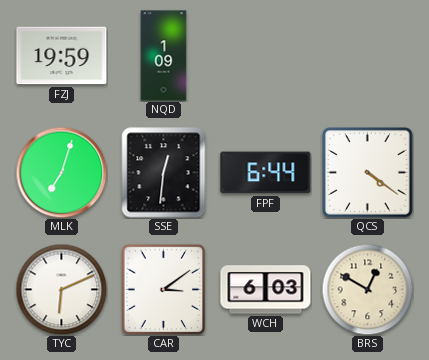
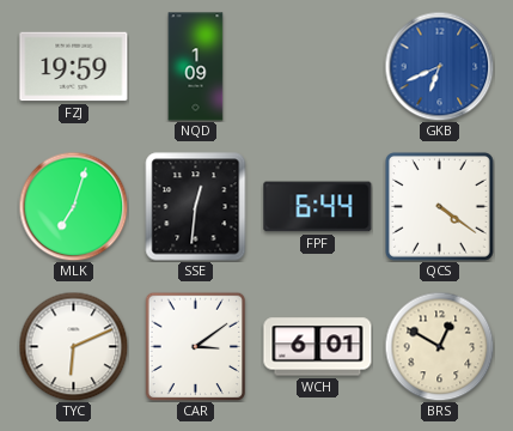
GKB: none -> 6:41
WCH: 6:03 -> 6:01
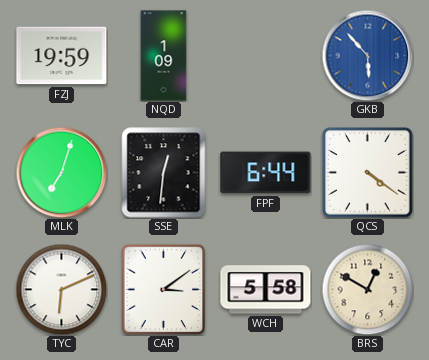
GKB: 6:41 -> 5:53
WCH: 6:01 -> 5:58
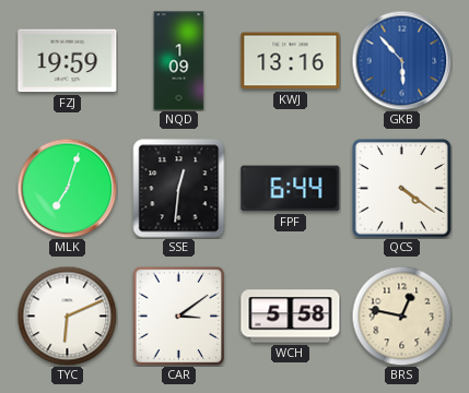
KWJ: none -> 13:16
BRS: 12:50 -> 12:47
